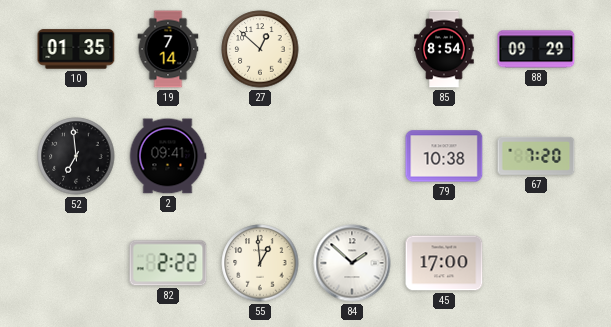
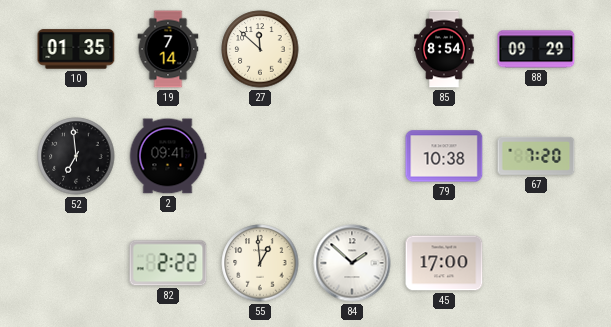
27: 12:52 -> 11:52
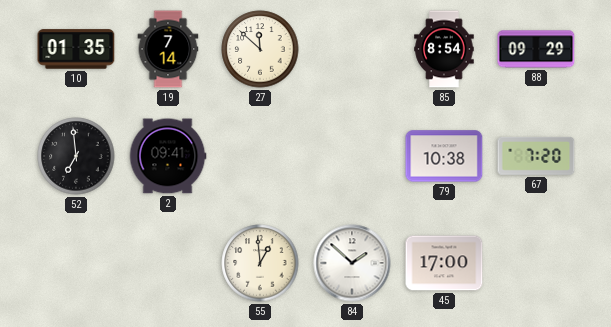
82: 2:22 -> none
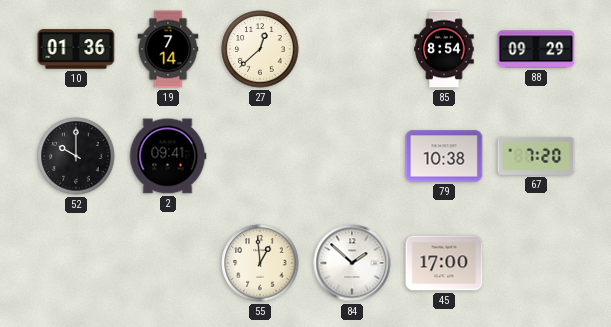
10: 01:35 -> 01:36
27: 11:52 -> 12:38
52: 6:59 -> 10:00
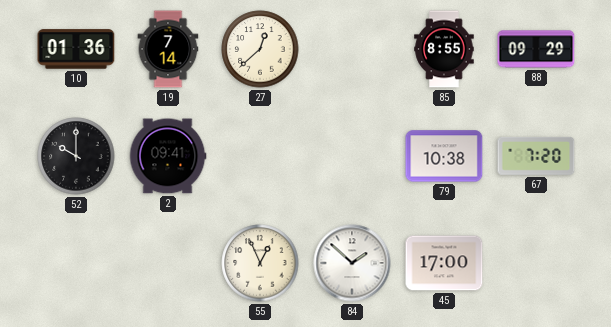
85: 8:54 -> 8:55
55: 12:59 -> 12:56
